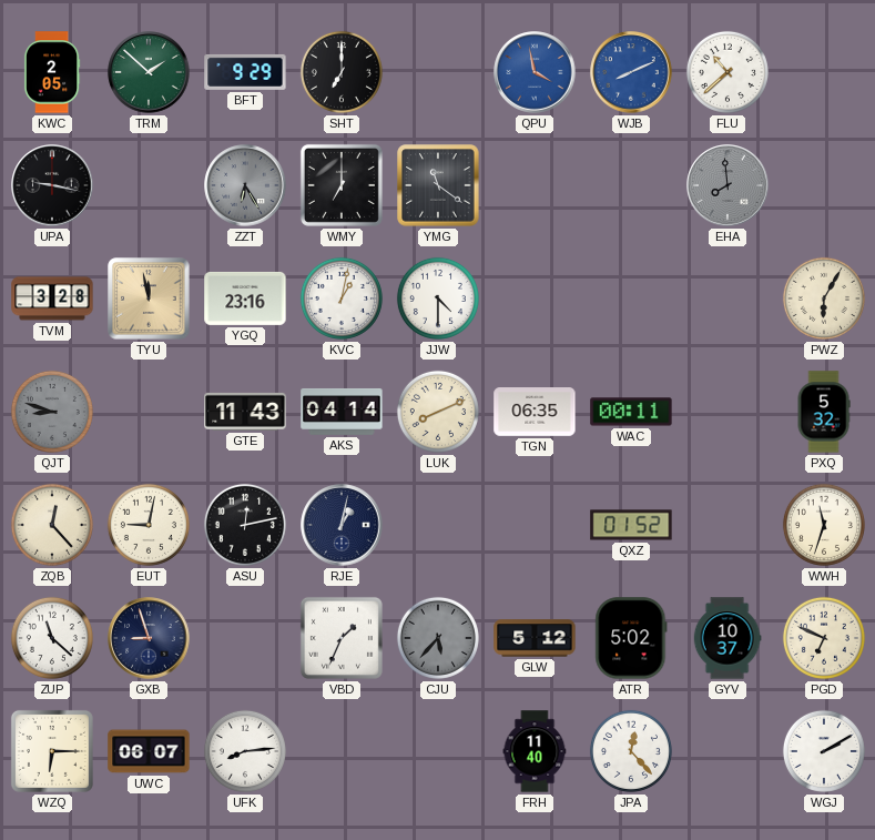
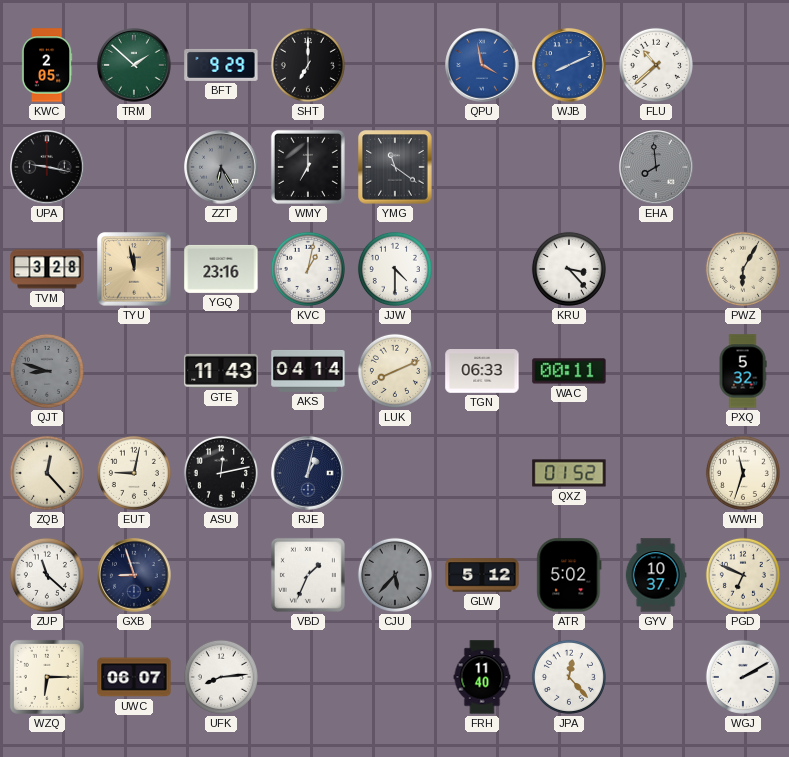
KRU: none -> 3:23
TGN: 06:35 -> 06:33
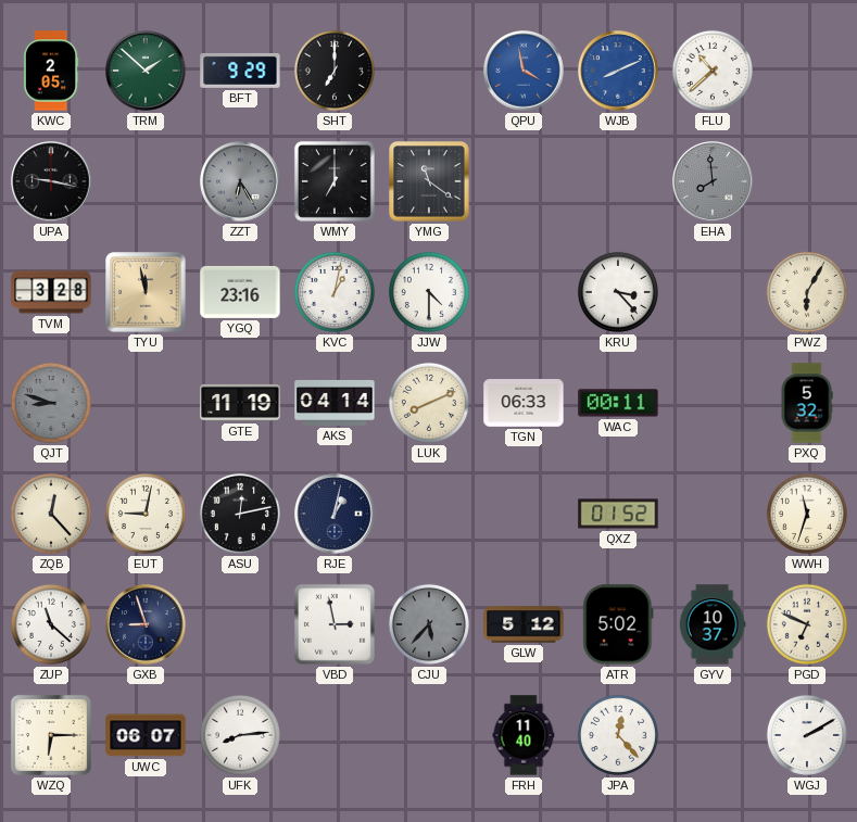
GTE: 11:43 -> 11:19
VBD: 1:34 -> 2:58
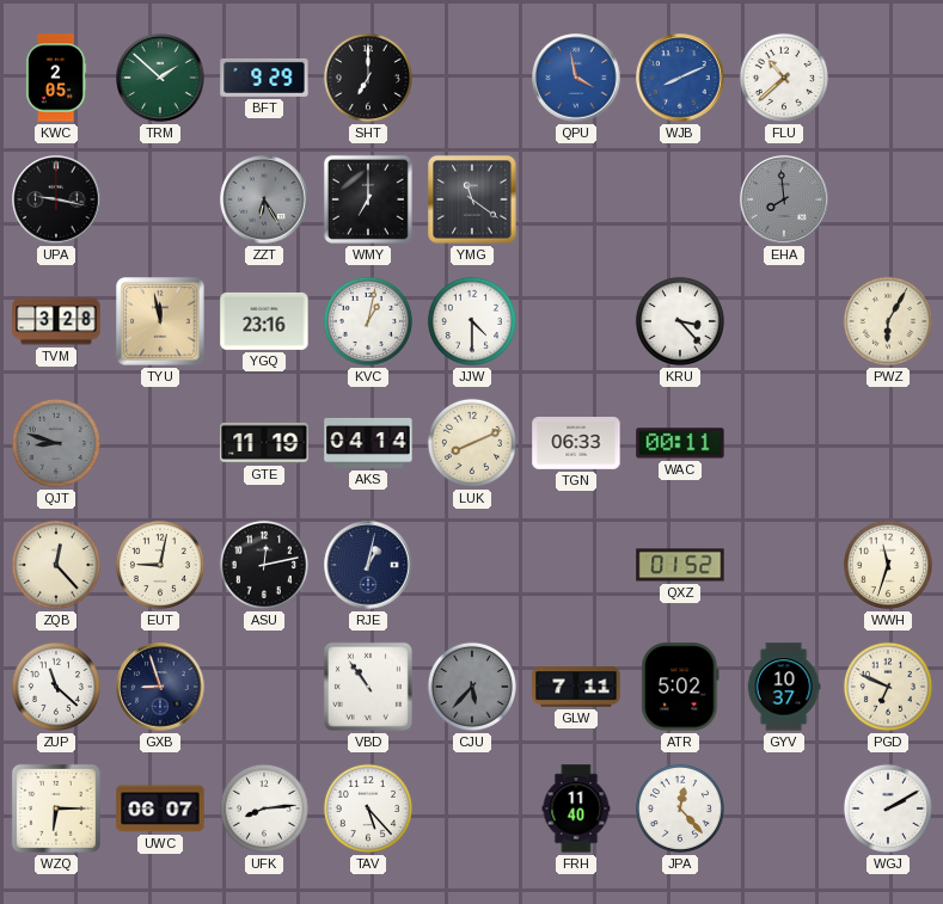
PXQ: 5:32 -> none
VBD: 2:58 -> 10:54
GLW: 5:12 -> 7:11
TAV: none -> 5:23
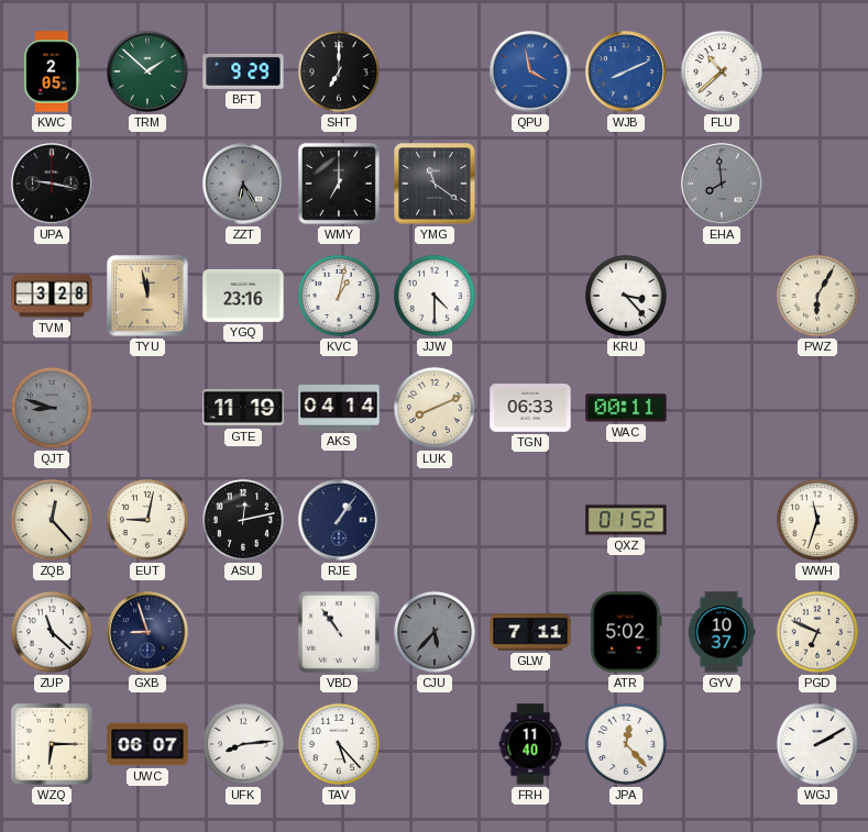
RJE: 1:02 -> 1:06
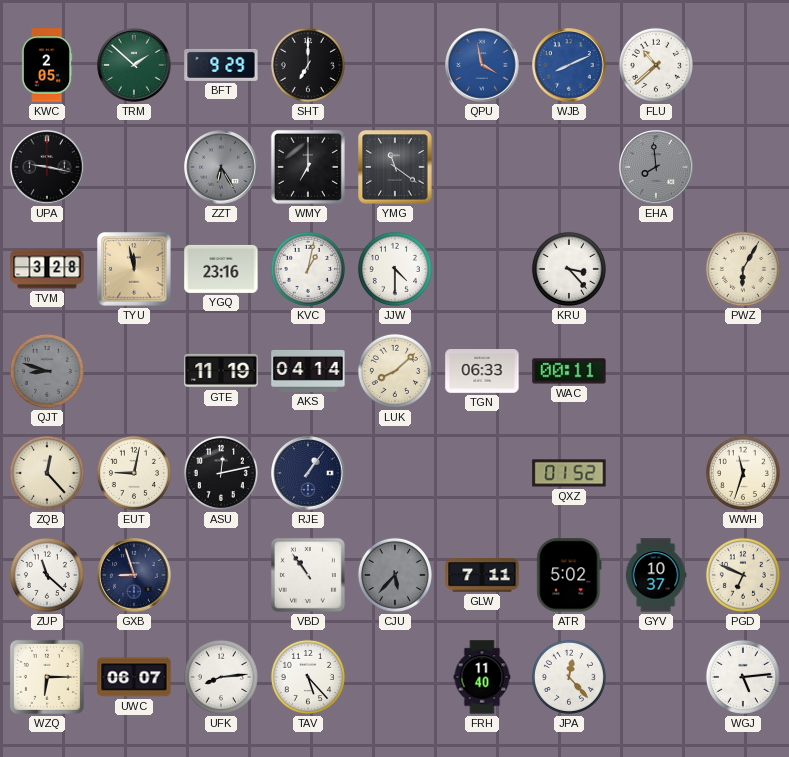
LUK: 8:11 -> 8:08
WGJ: 2:10 -> 5:14
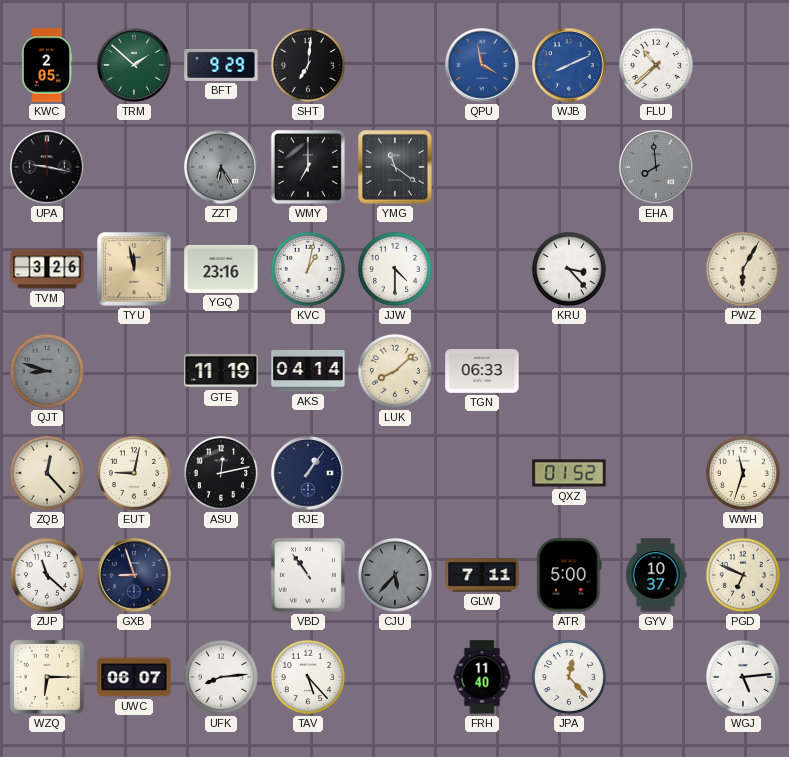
SHT: 7:00 -> 7:01
TVM: 3:28 -> 3:26
WAC: 00:11 -> none
ATR: 5:02 -> 5:00
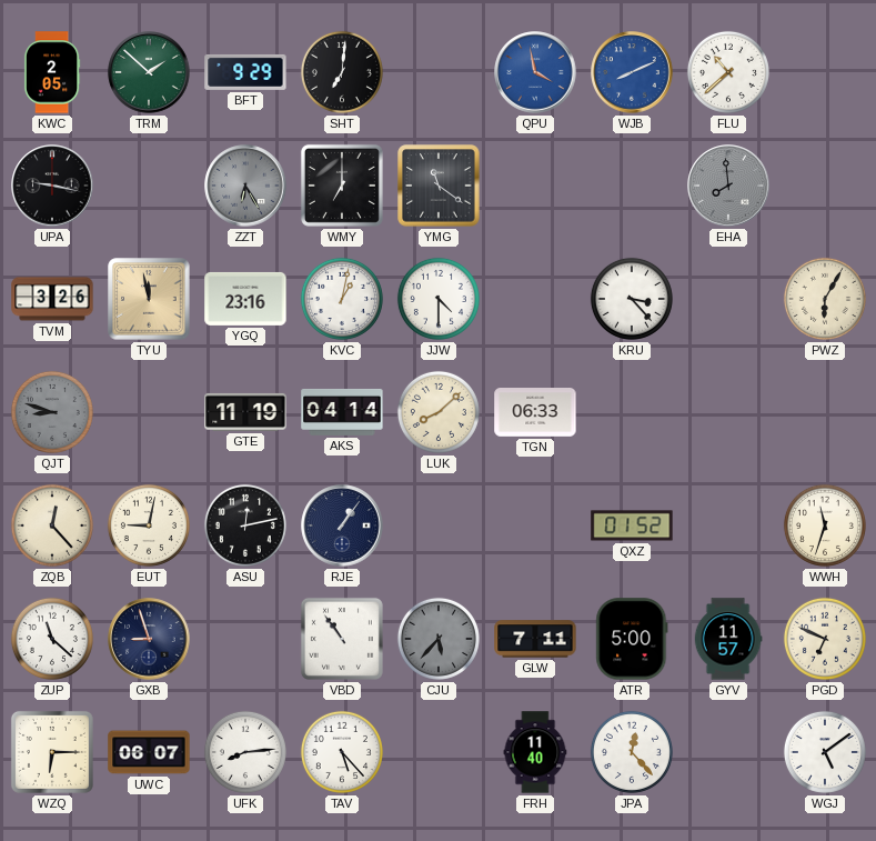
GYV: 10:37 -> 11:57
WGJ: 5:14 -> 5:09
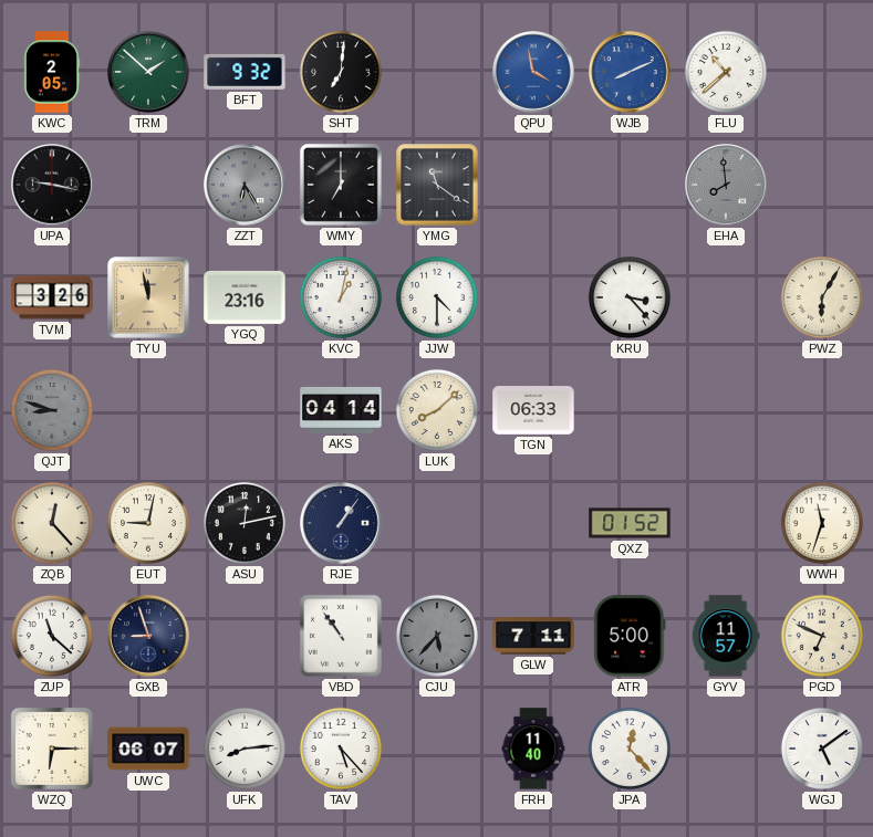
BFT: 9:29 -> 9:32
GTE: 11:19 -> none
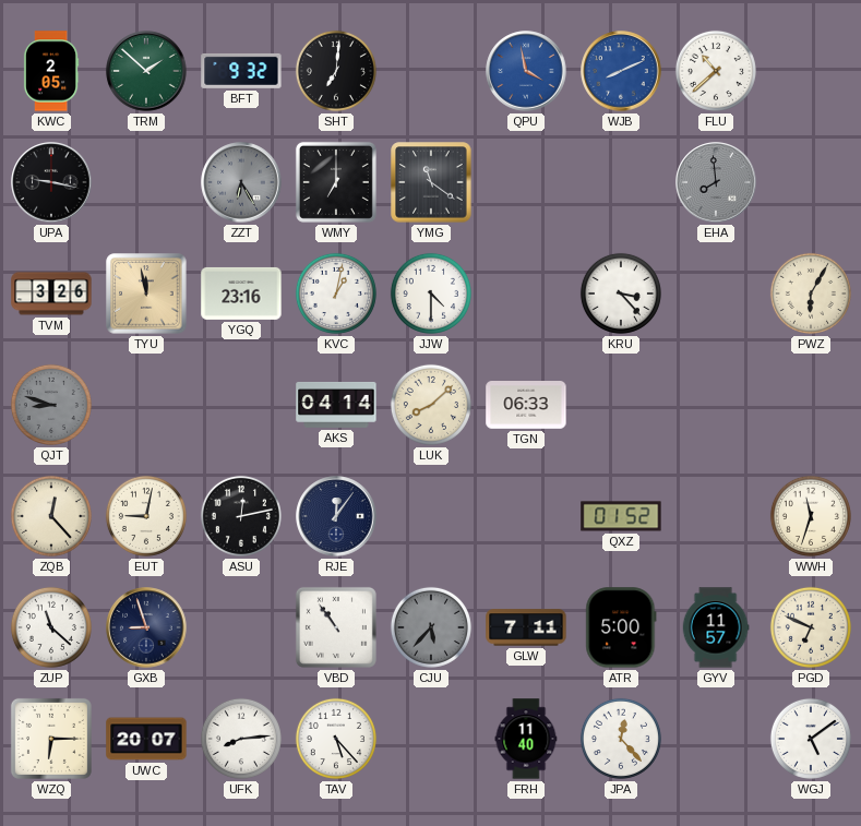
RJE: 1:06 -> 12:06
UWC: 06:07 -> 20:07
